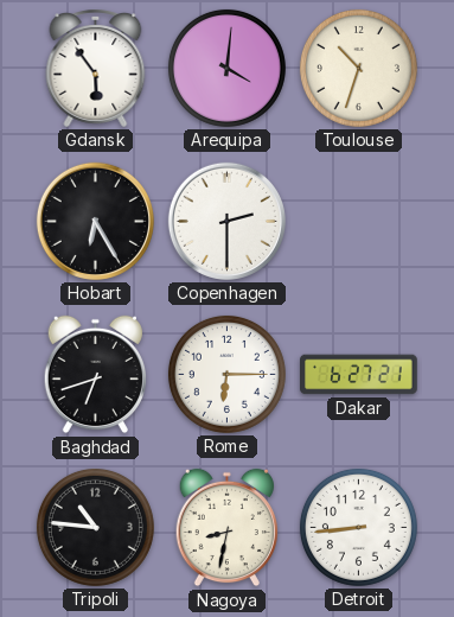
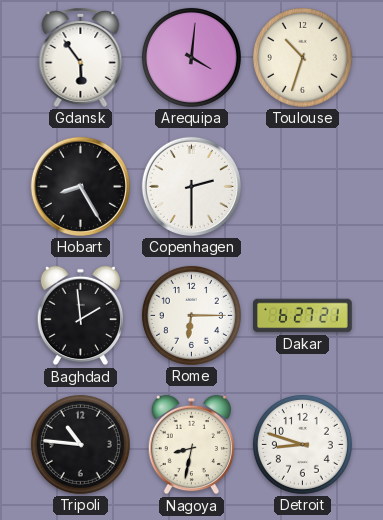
Hobart: 6:25 -> 8:25
Baghdad: 6:42 -> 1:59
Detroit: 8:44 -> 8:48
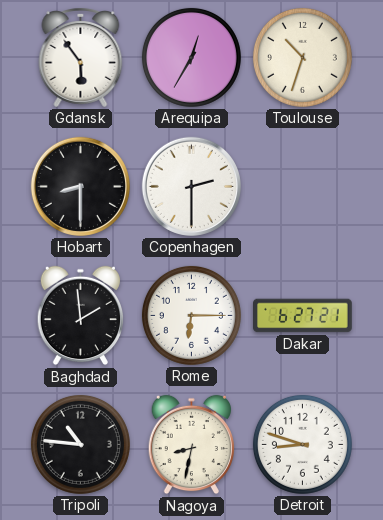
Arequipa: 4:01 -> 12:35
Hobart: 8:25 -> 8:30
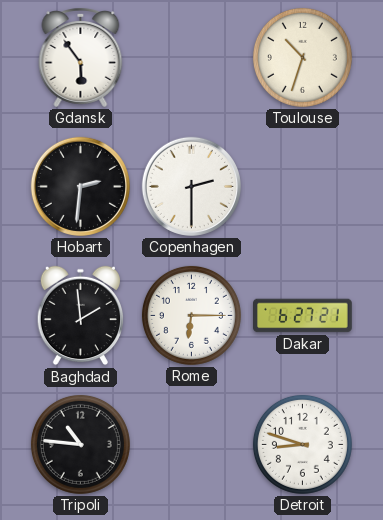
Arequipa: 12:35 -> none
Hobart: 8:30 -> 2:31
Nagoya: 8:32 -> none
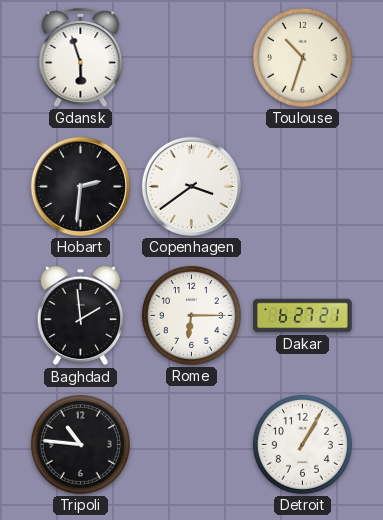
Gdansk: 5:54 -> 5:57
Copenhagen: 2:30 -> 3:39
Detroit: 8:48 -> 1:05
